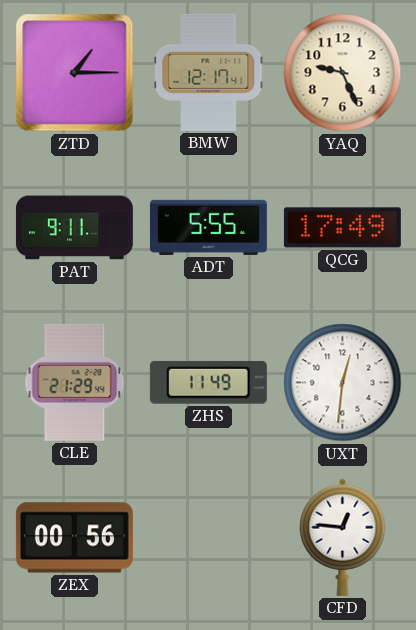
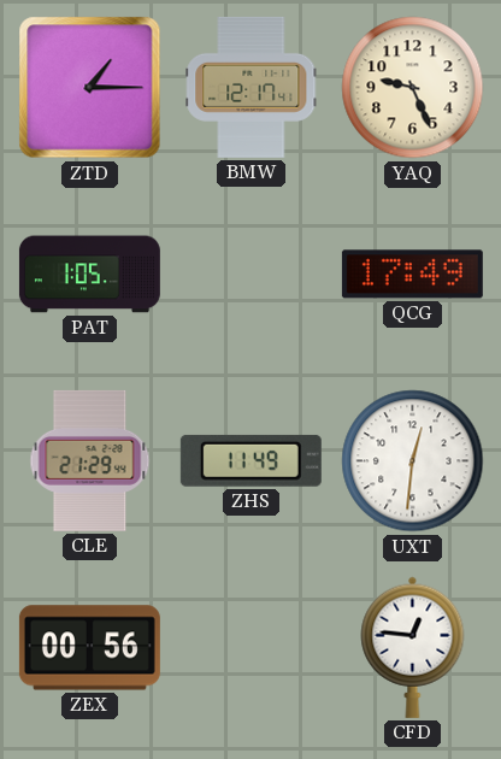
PAT: 9:11 -> 1:05
ADT: 5:55 -> none
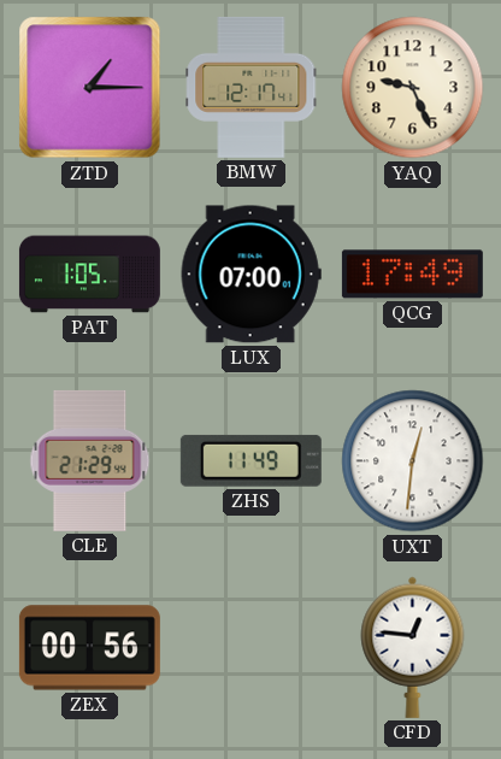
LUX: none -> 07:00
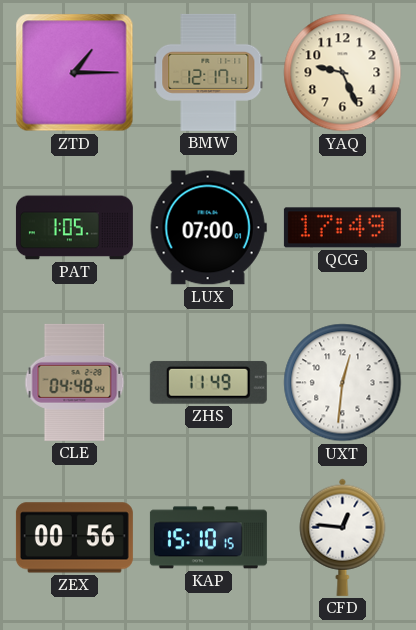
CLE: 21:29 -> 04:48
KAP: none -> 15:10
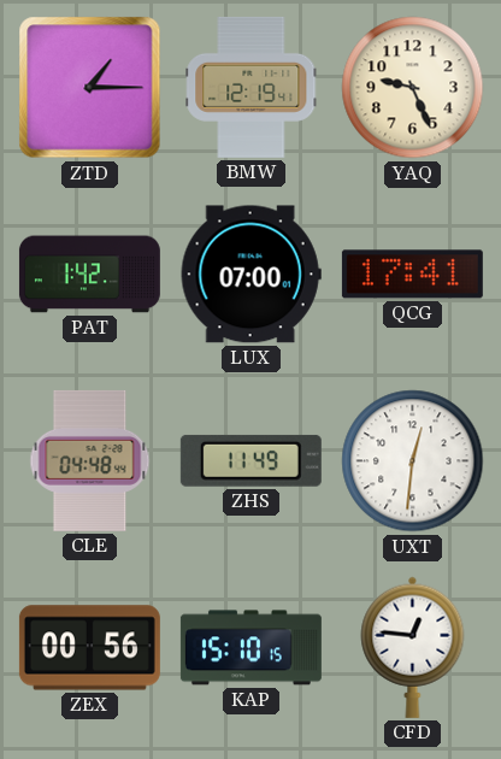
BMW: 12:17 -> 12:19
PAT: 1:05 -> 1:42
QCG: 17:49 -> 17:41
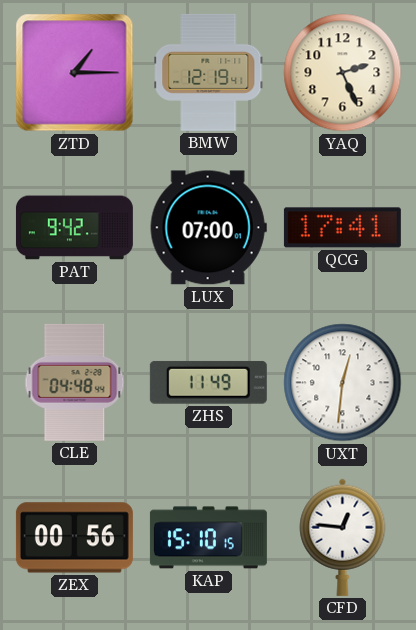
YAQ: 9:26 -> 2:26
PAT: 1:42 -> 9:42
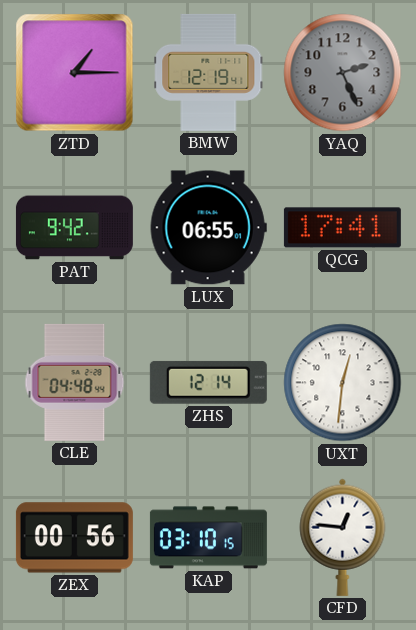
YAQ dial: cream -> grey
LUX: 07:00 -> 06:55
ZHS: 11:49 -> 12:14
KAP: 15:10 -> 03:10
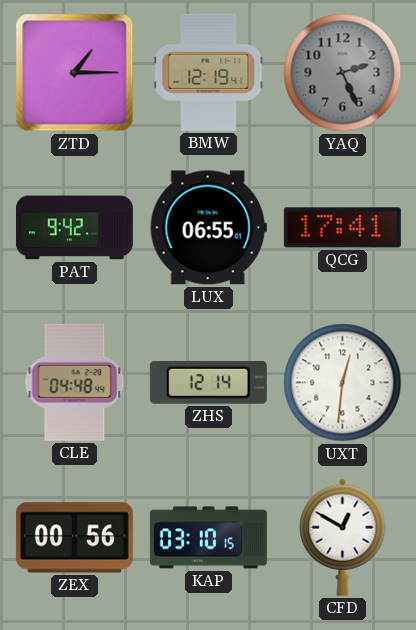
CFD: 12:46 -> 12:50
